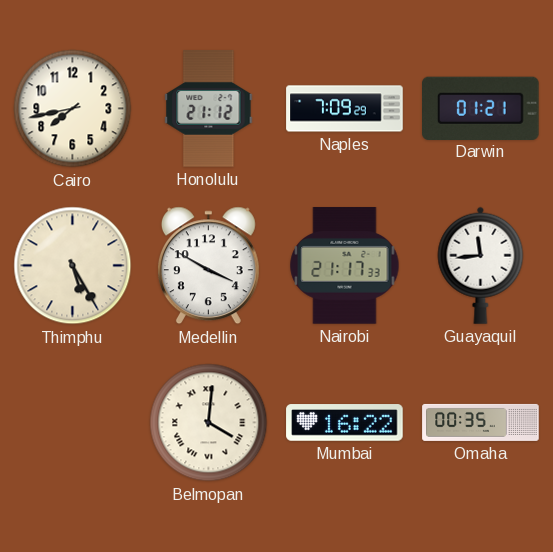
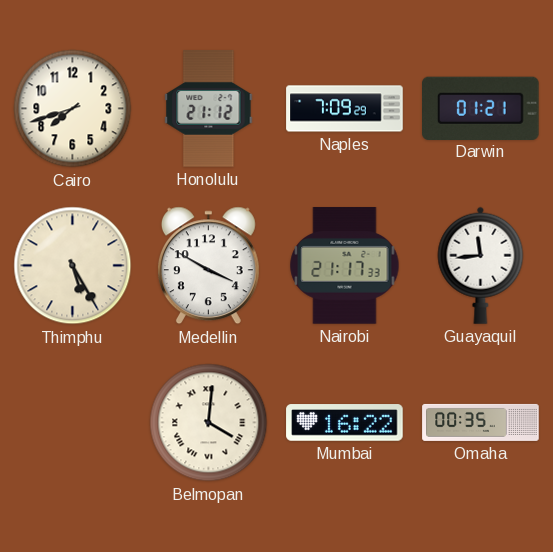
Cairo: 7:43 -> 7:42
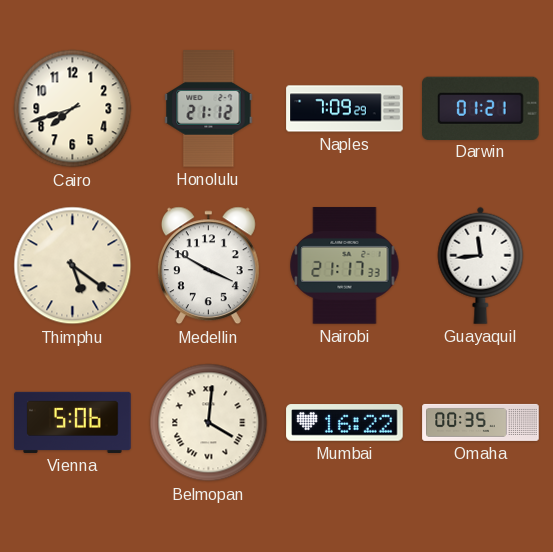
Thimphu: 5:25 -> 5:21
Vienna: none -> 5:06
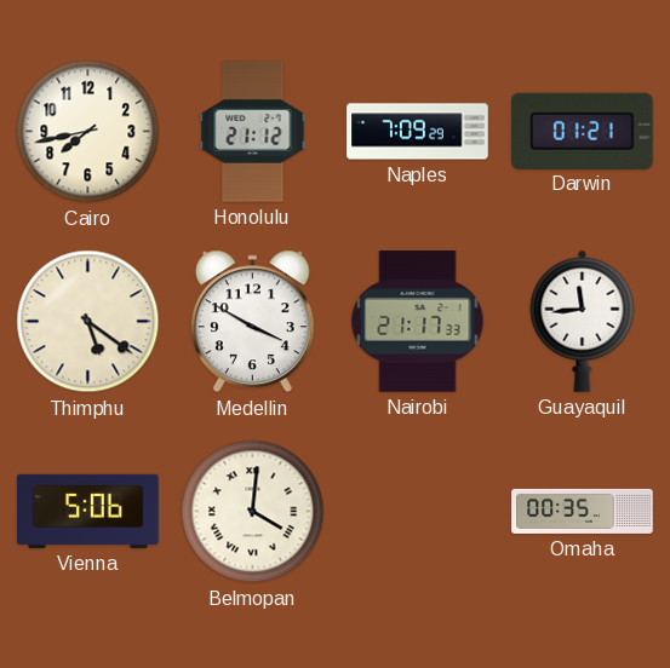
Cairo: 7:42 -> 7:43
Mumbai: 16:22 -> none
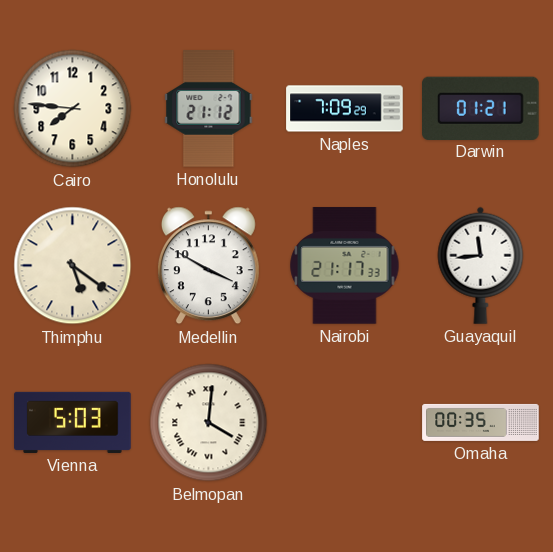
Cairo: 7:43 -> 7:46
Vienna: 5:06 -> 5:03
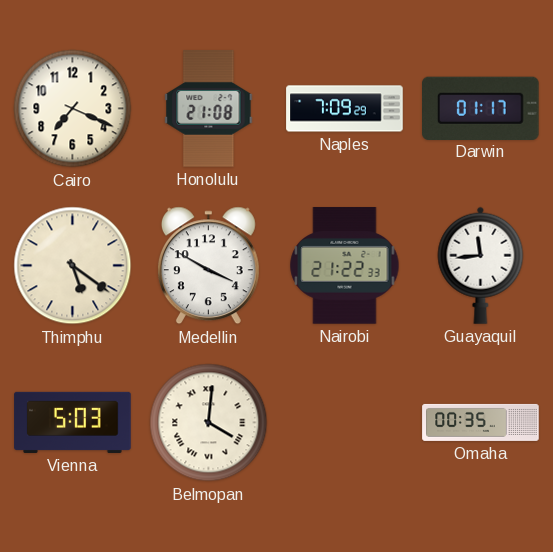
Cairo: 7:46 -> 7:19
Honolulu: 21:12 -> 21:08
Darwin: 01:21 -> 01:17
Nairobi: 21:17 -> 21:22
